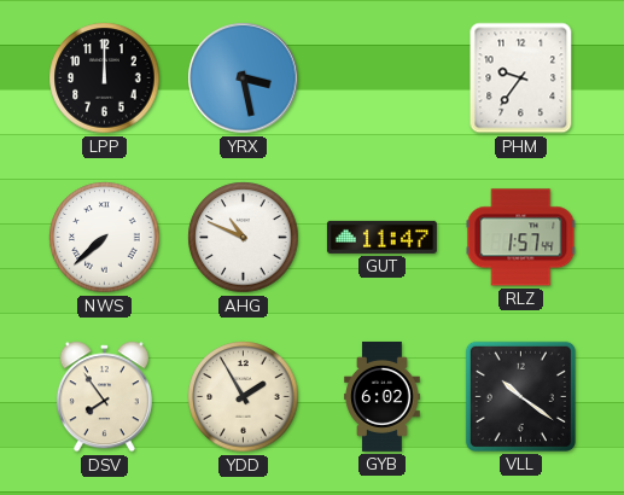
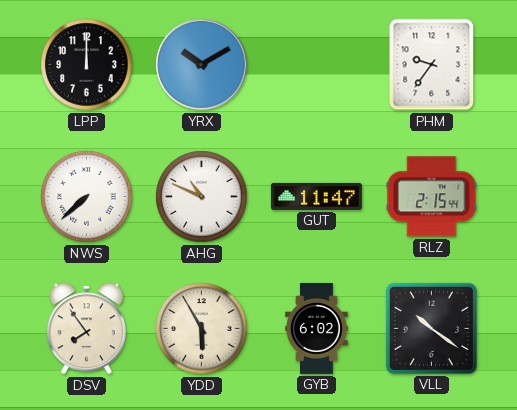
YRX: 3:28 -> 10:10
RLZ: 1:57 -> 2:15
YDD: 1:55 -> 5:55
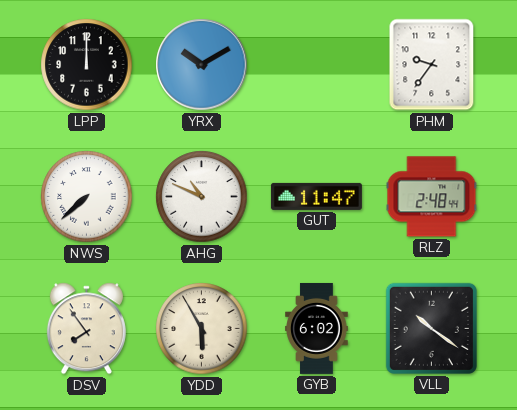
RLZ: 2:15 -> 2:48
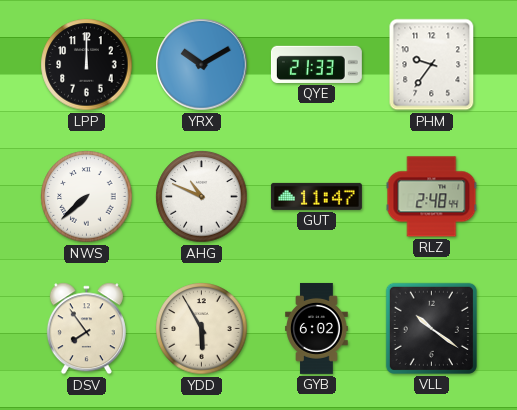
QYE: none -> 21:33
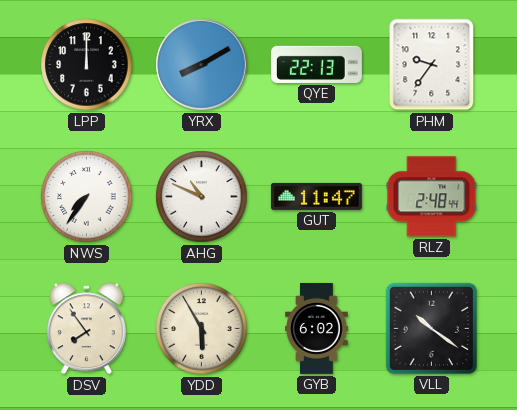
YRX: 10:10 -> 8:10
QYE: 21:33 -> 22:13
NWS: 7:38 -> 7:36
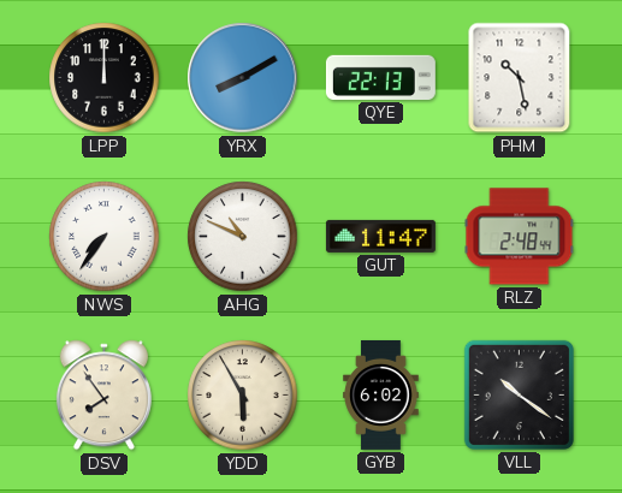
PHM: 9:36 -> 10:28
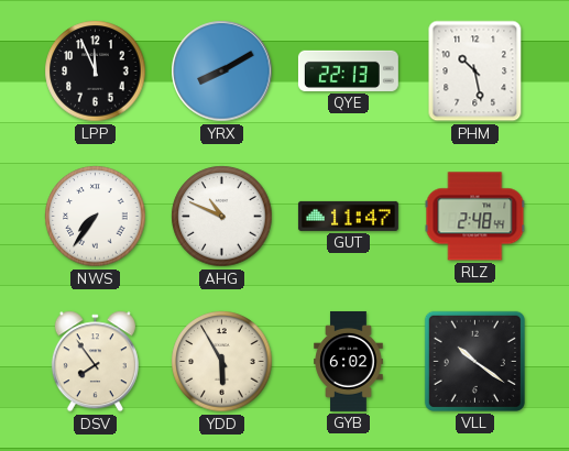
LPP: 12:00 -> 11:56
